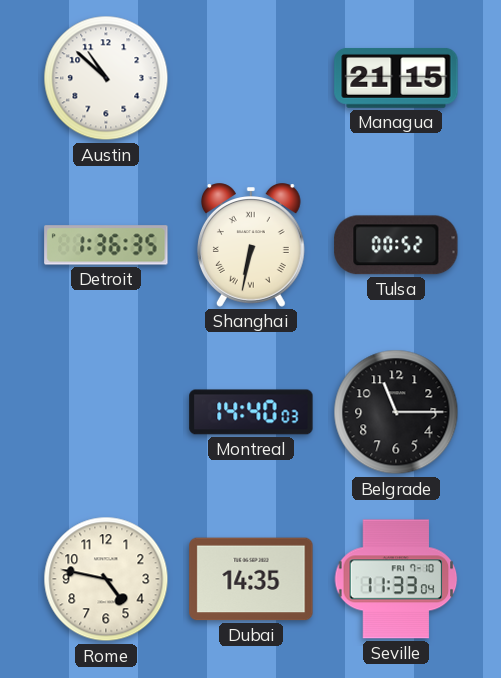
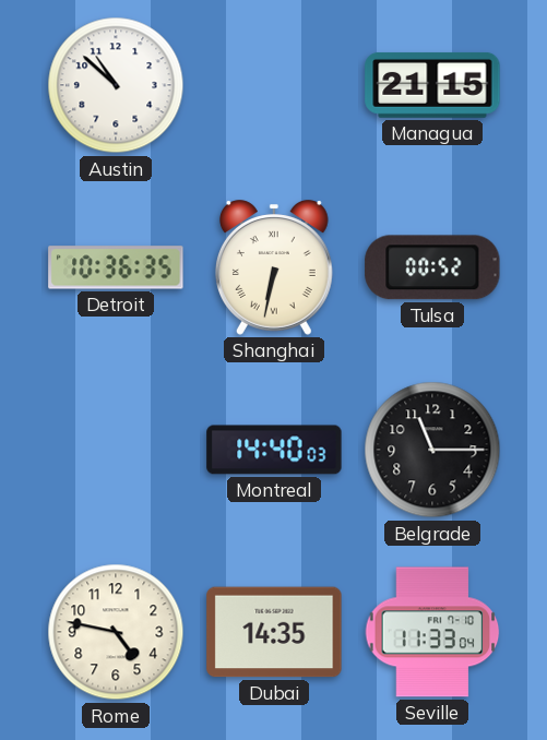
Detroit: 1:36 -> 10:36
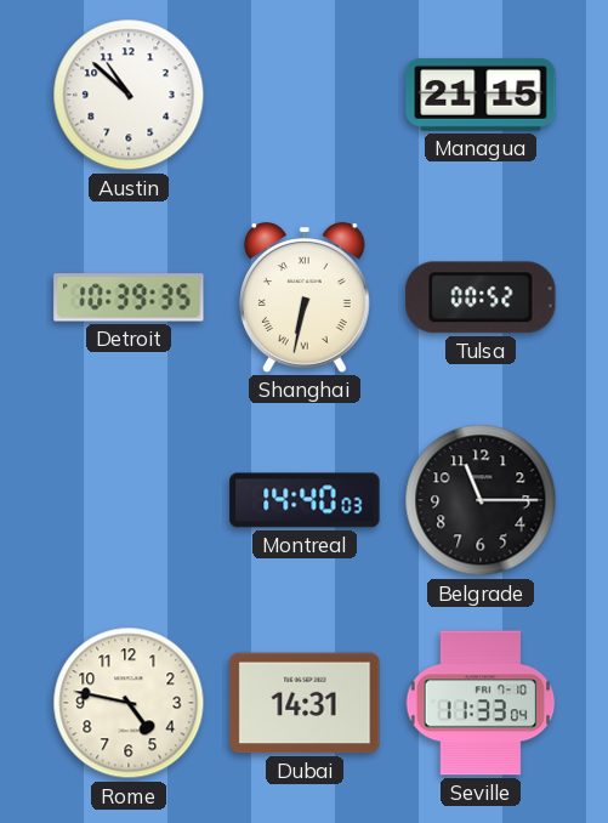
Detroit: 10:36 -> 10:39
Dubai: 14:35 -> 14:31
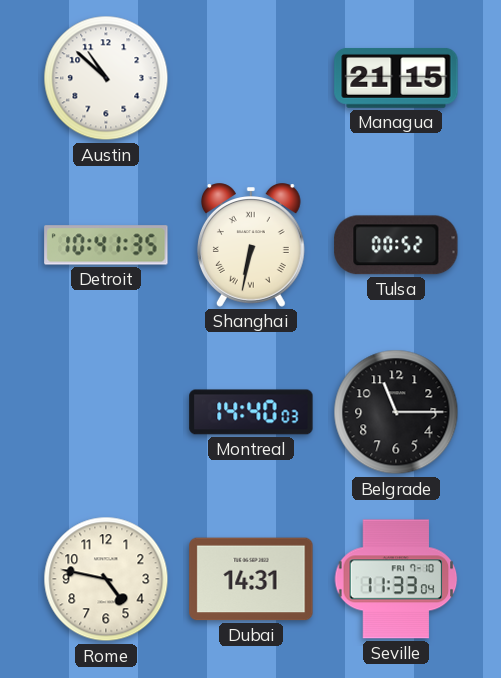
Detroit: 10:39 -> 10:41
